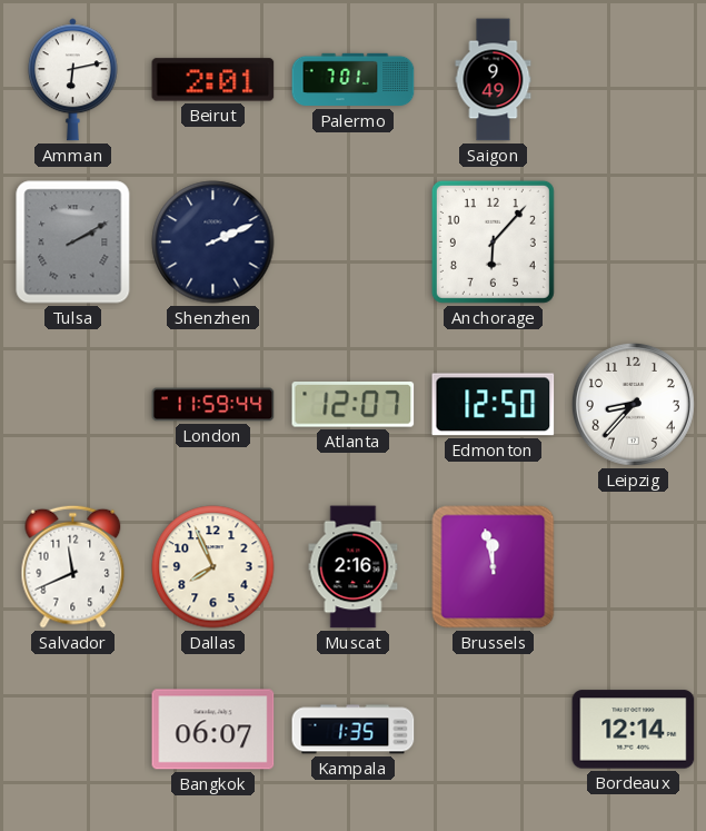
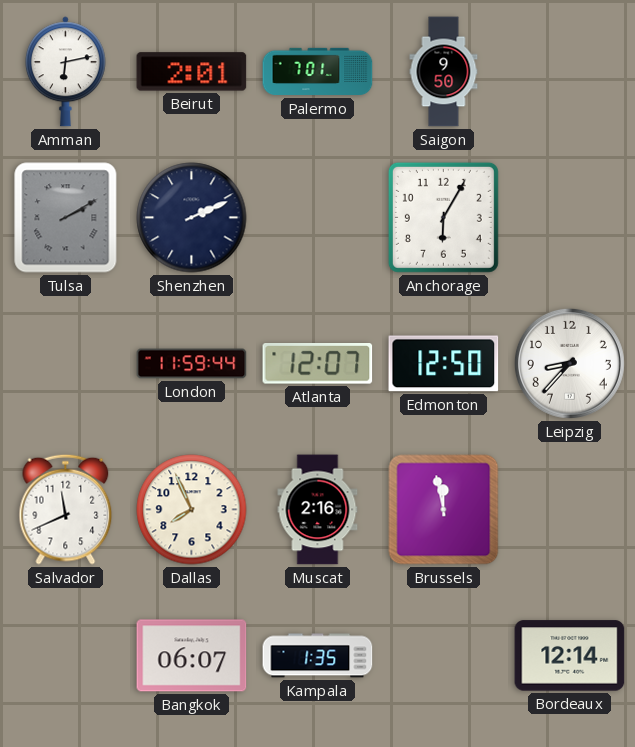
Saigon: 9:49 -> 9:50
Anchorage: 6:07 -> 6:05
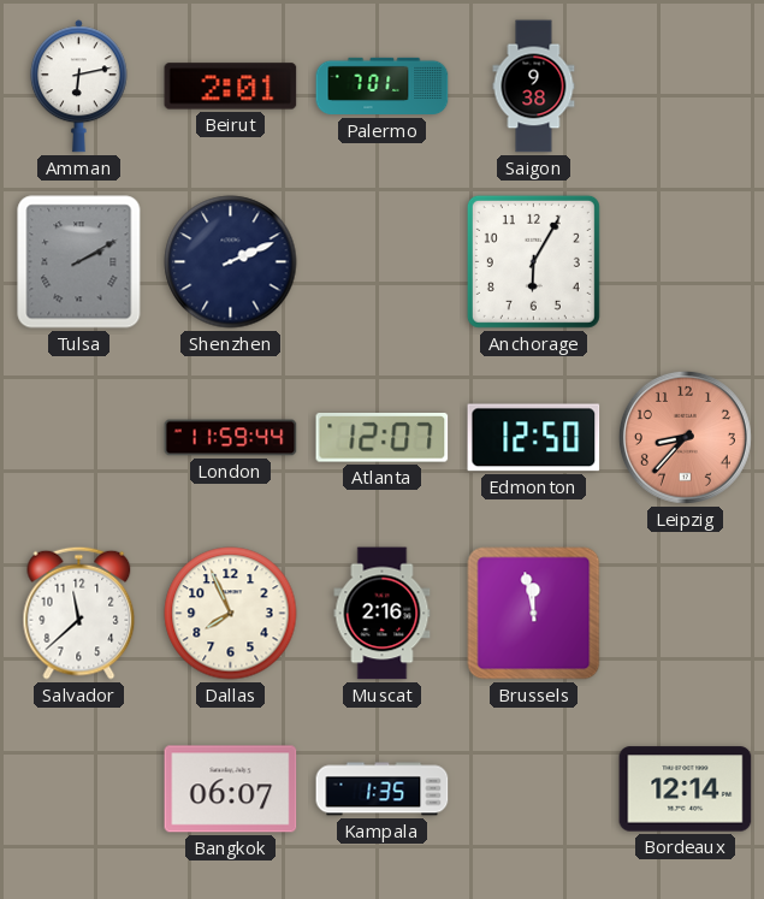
Saigon: 9:50 -> 9:38
Leipzig dial: white -> salmon
Salvador: 11:41 -> 11:38
